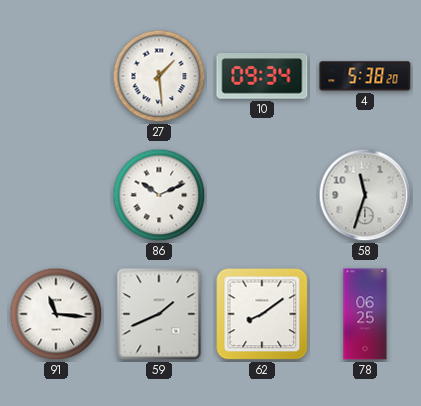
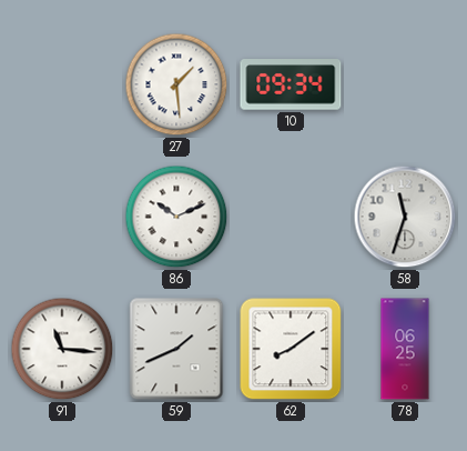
4: 5:38 -> none
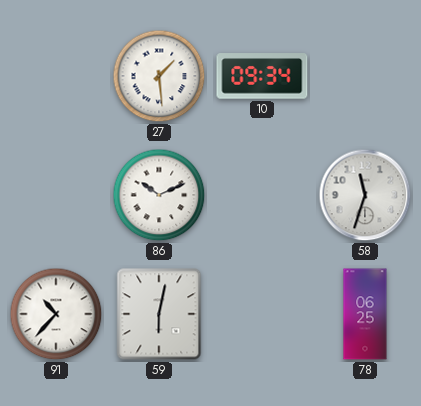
91: 11:16 -> 10:37
59: 1:41 -> 6:02
62: 8:09 -> none
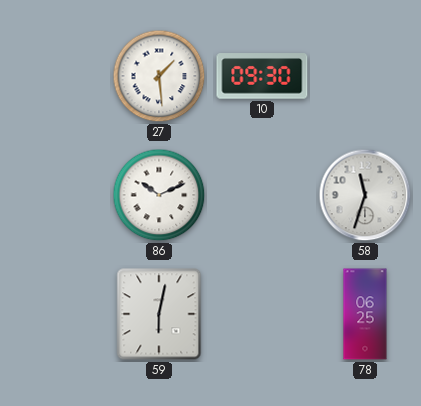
10: 09:34 -> 09:30
91: 10:37 -> none
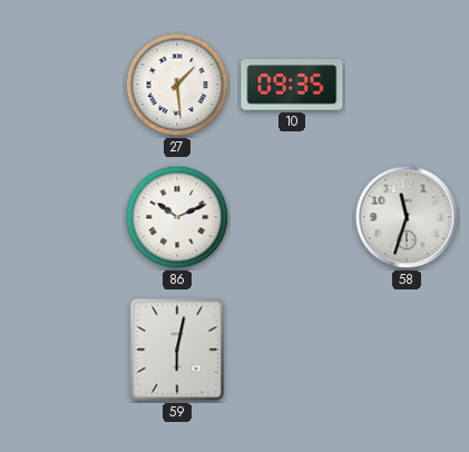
10: 09:30 -> 09:35
78: 06:25 -> none
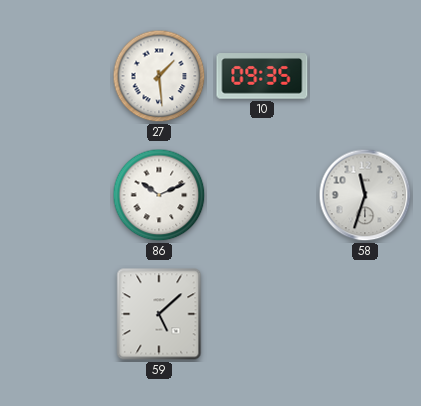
59: 6:02 -> 5:08
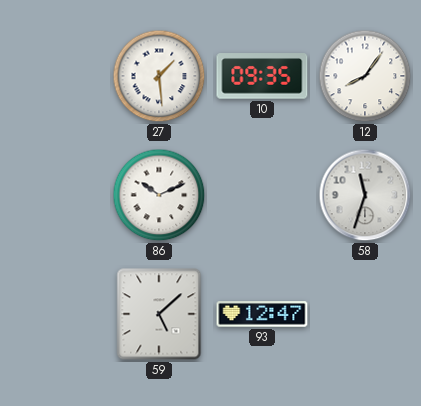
12: none -> 8:06
93: none -> 12:47
